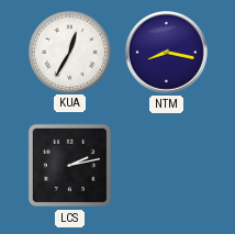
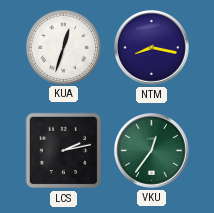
KUA: 12:35 -> 12:33
VKU: none -> 12:36
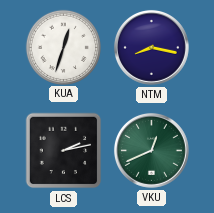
VKU: 12:36 -> 12:41
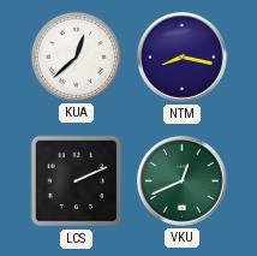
KUA: 12:33 -> 12:38
LCS: 2:13 -> 2:11
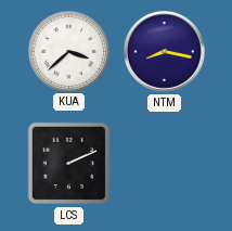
KUA: 12:38 -> 3:38
VKU: 12:41 -> none
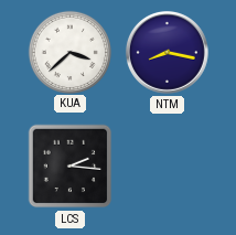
LCS: 2:11 -> 2:16
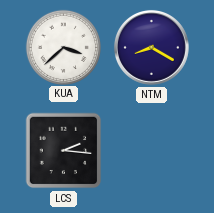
NTM: 8:17 -> 8:20
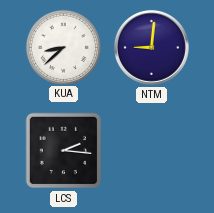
KUA: 3:38 -> 8:38
NTM: 8:20 -> 9:01
